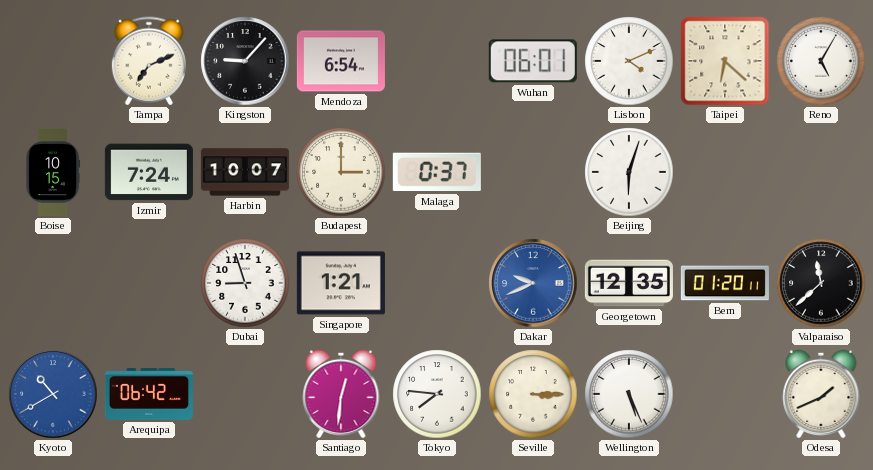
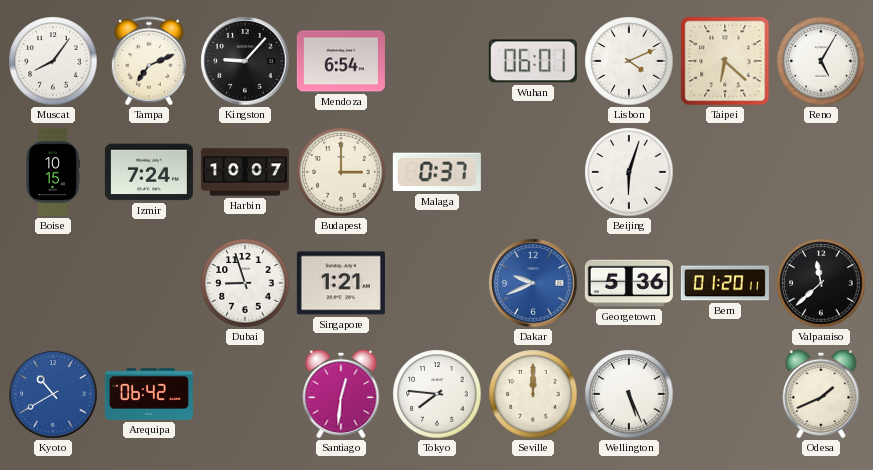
Muscat: none -> 8:06
Georgetown: 12:35 -> 5:36
Seville: 3:15 -> 12:00
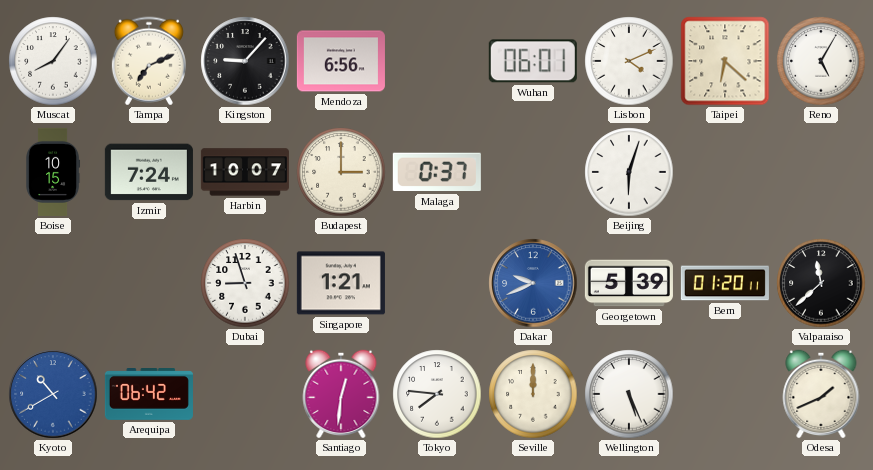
Mendoza: 6:54 -> 6:56
Georgetown: 5:36 -> 5:39
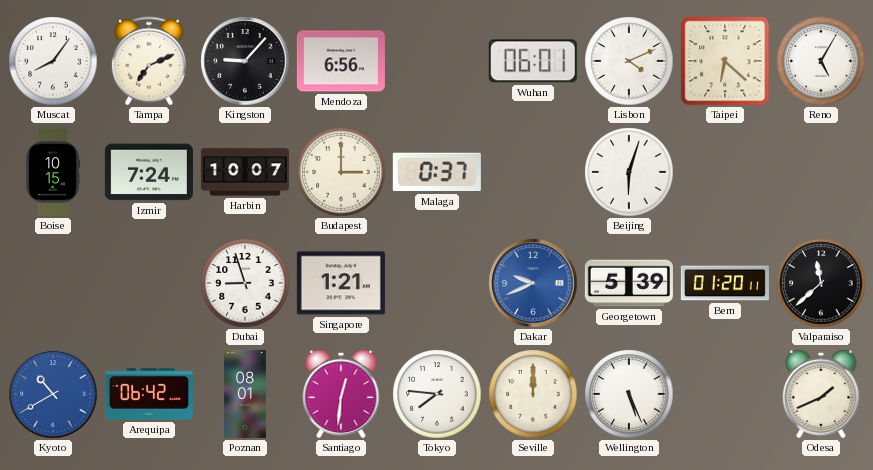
Poznan: none -> 08:01
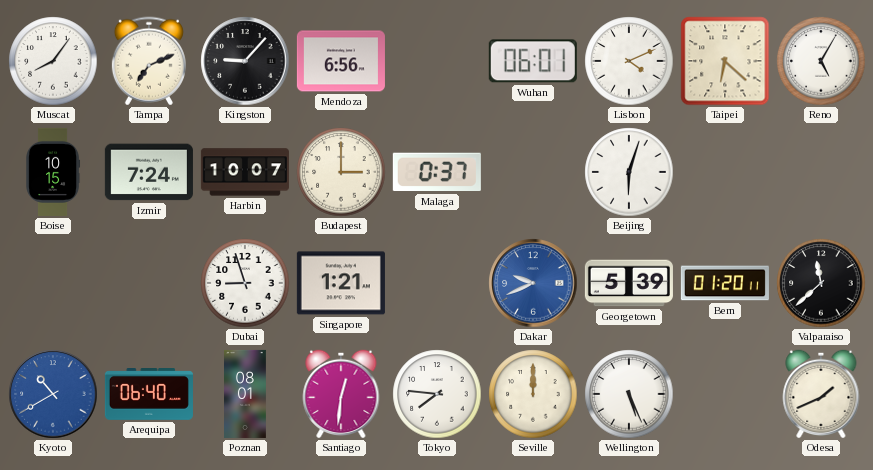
Arequipa: 06:42 -> 06:40
